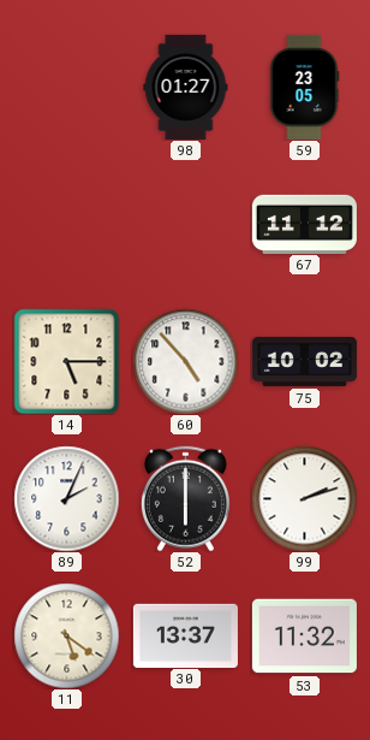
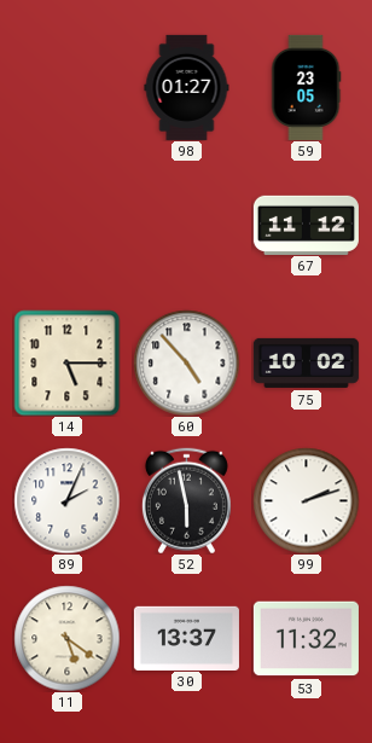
52: 6:00 -> 5:58
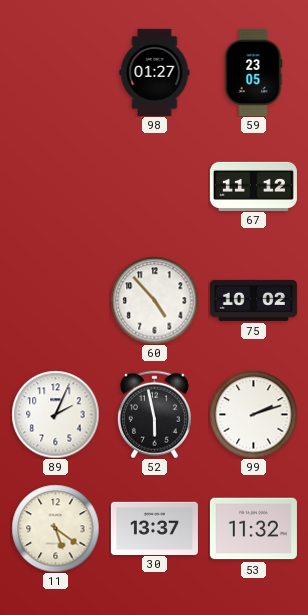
14: 5:15 -> none
